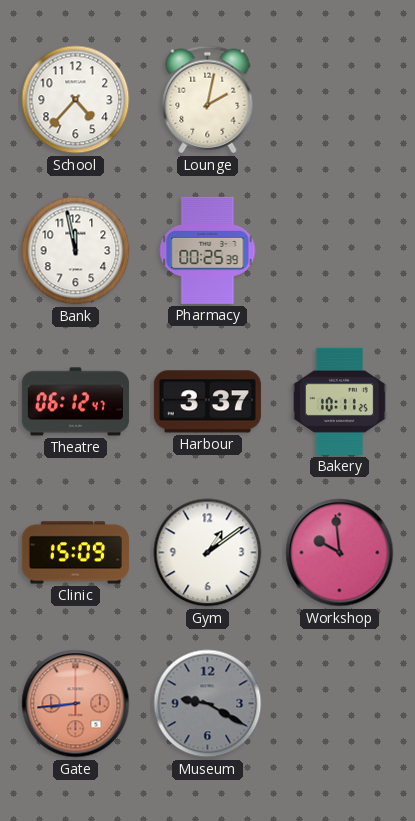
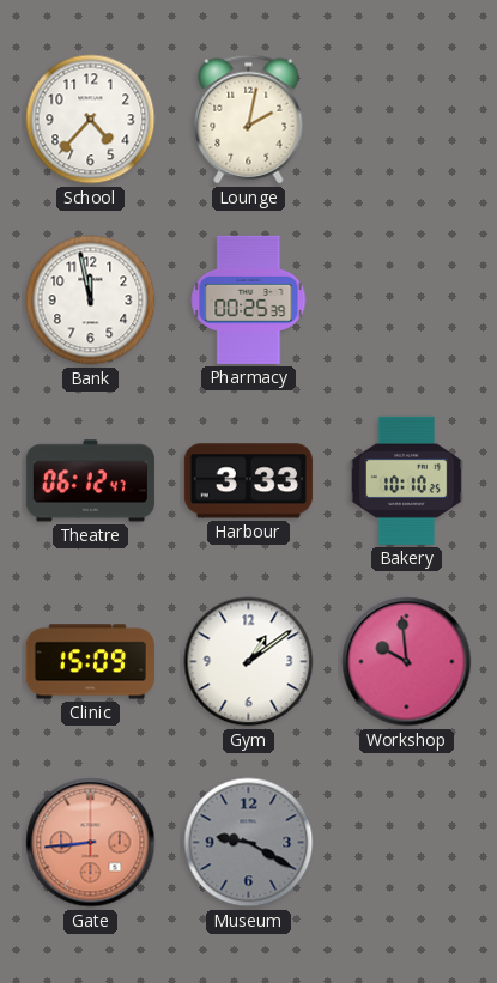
Harbour: 3:37 -> 3:33
Bakery: 10:11 -> 10:10
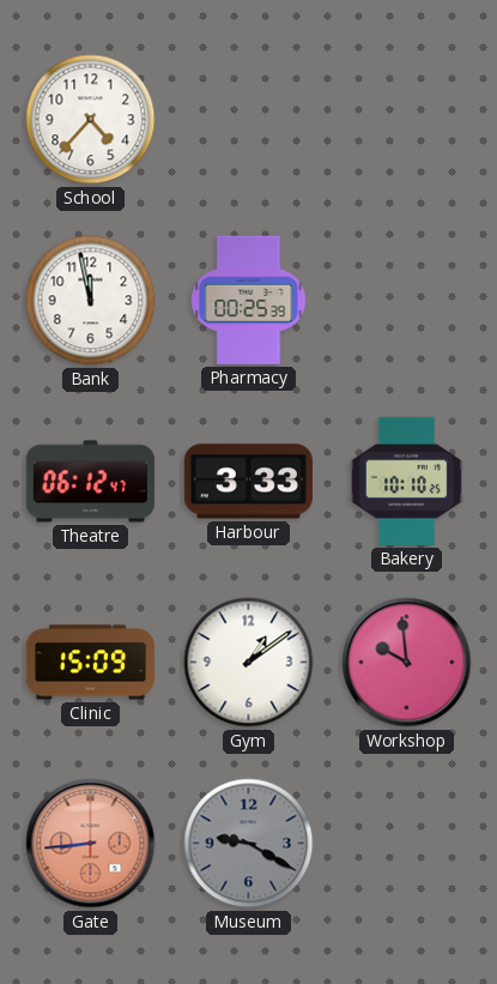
Lounge: 2:02 -> none
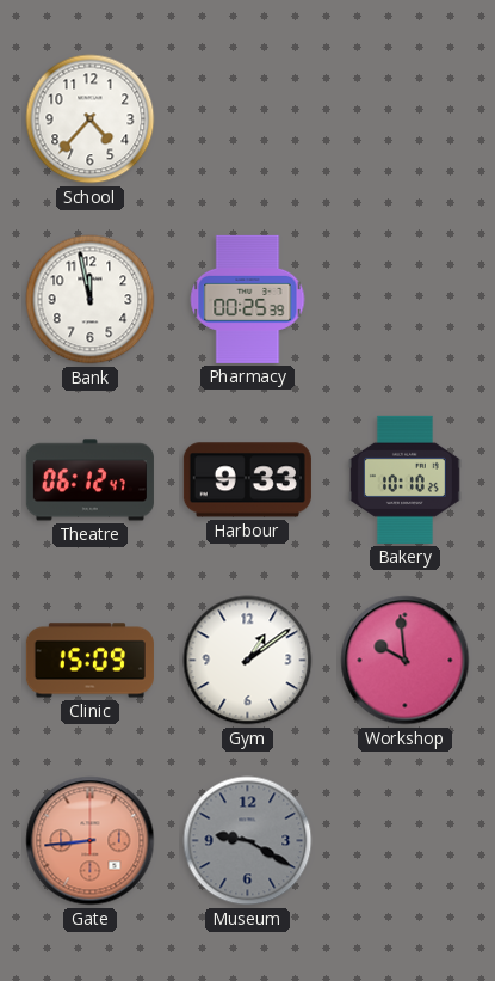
Harbour: 3:33 -> 9:33
